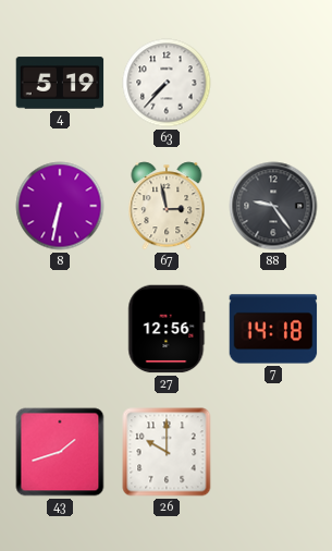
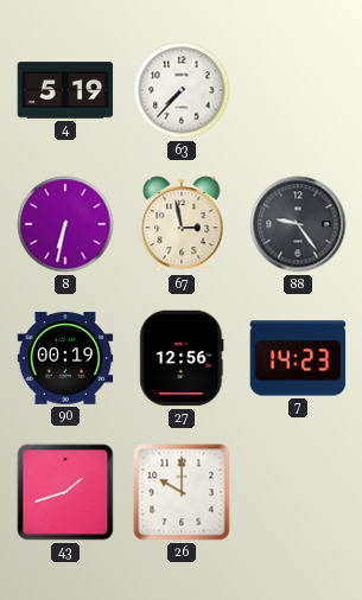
90: none -> 00:19
7: 14:18 -> 14:23
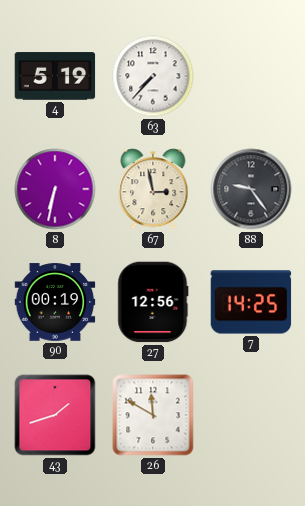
7: 14:23 -> 14:25
26: 10:00 -> 11:50
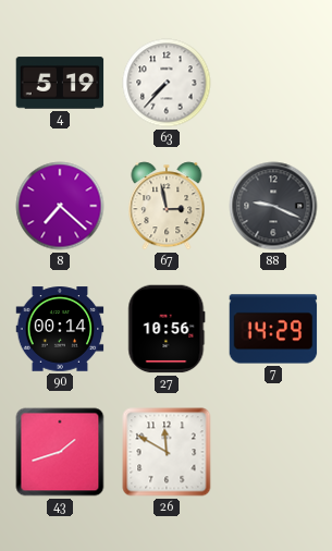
8: 6:32 -> 7:22
88: 9:24 -> 9:19
90: 00:19 -> 00:14
27: 12:56 -> 10:56
7: 14:25 -> 14:29
